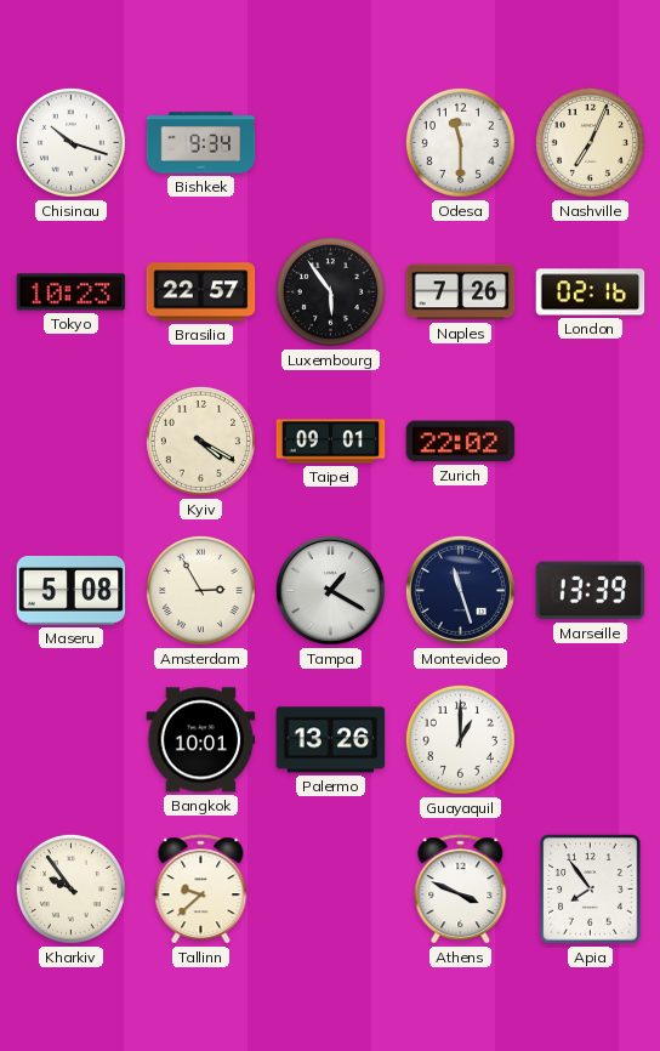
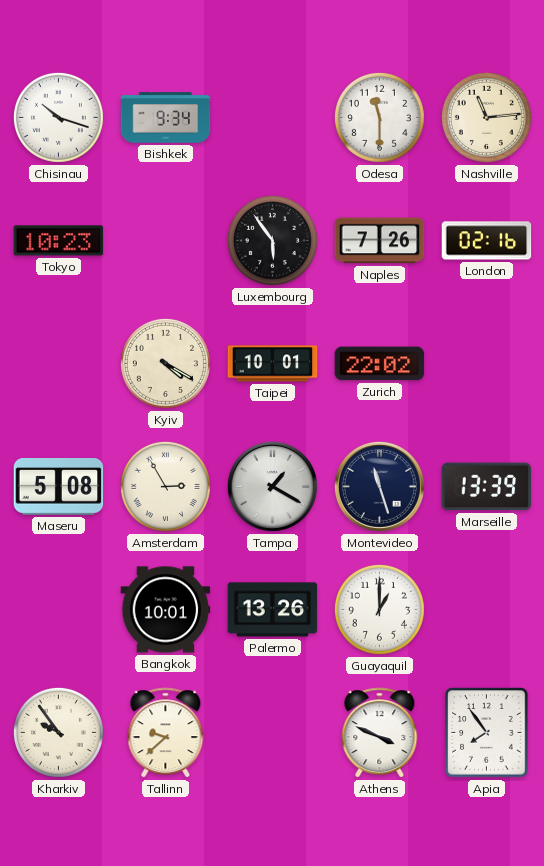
Nashville: 7:04 -> 11:14
Brasilia: 22:57 -> none
Taipei: 09:01 -> 10:01
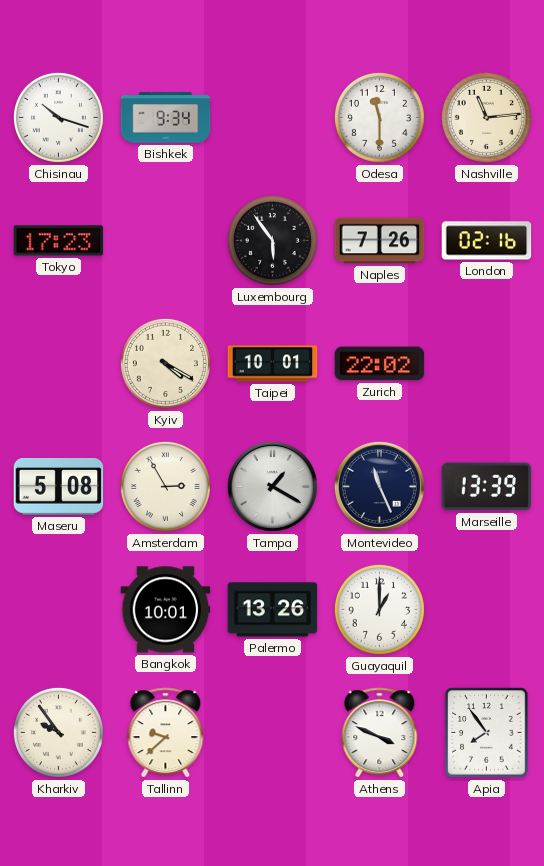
Tokyo: 10:23 -> 17:23
Montevideo: 11:27 -> 11:26
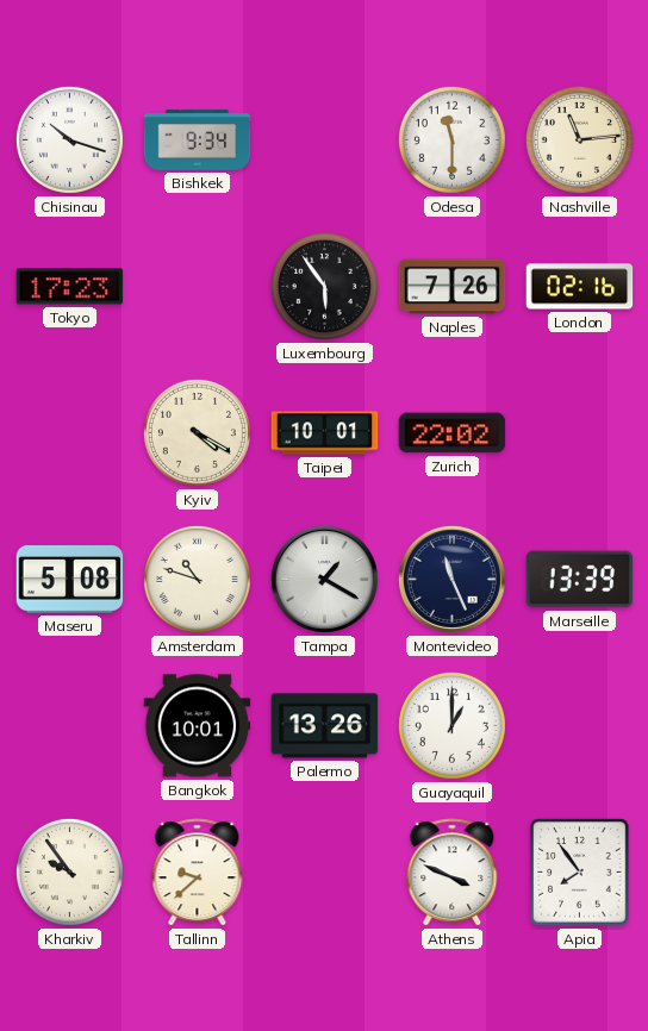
Amsterdam: 2:55 -> 10:48
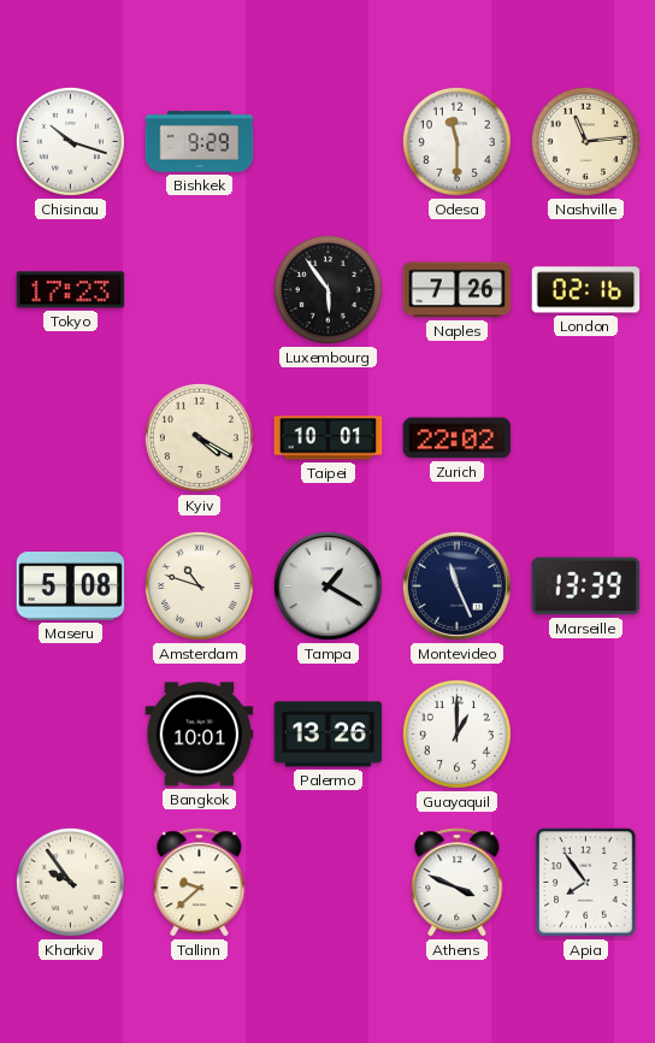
Bishkek: 9:34 -> 9:29
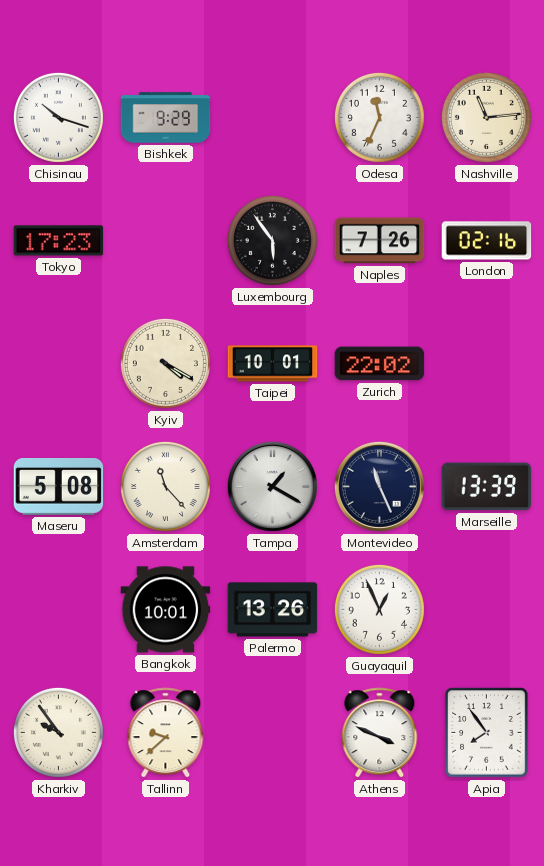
Odesa: 11:30 -> 11:34
Amsterdam: 10:48 -> 11:23
Guayaquil: 1:00 -> 12:56
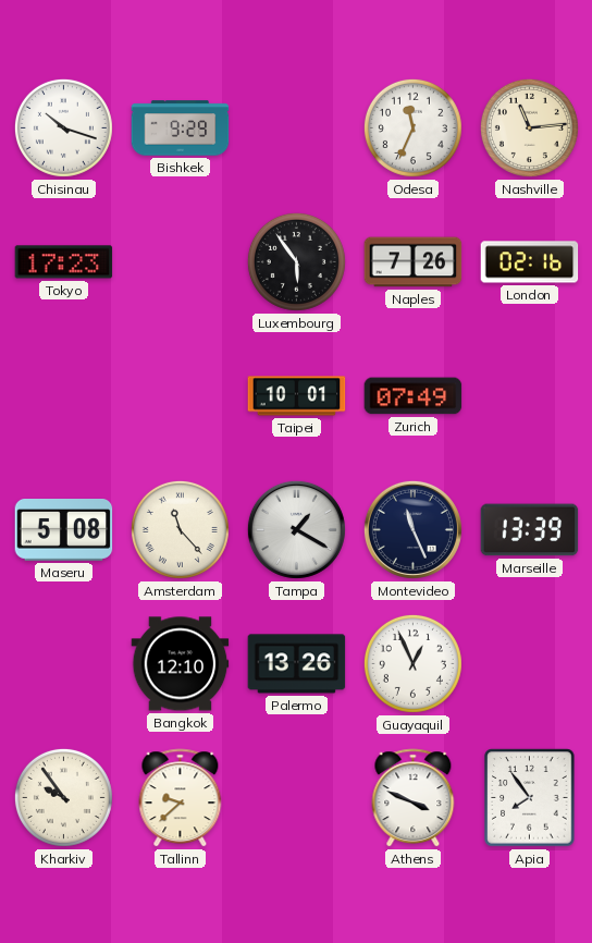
Kyiv: 4:20 -> none
Zurich: 22:02 -> 07:49
Bangkok: 10:01 -> 12:10
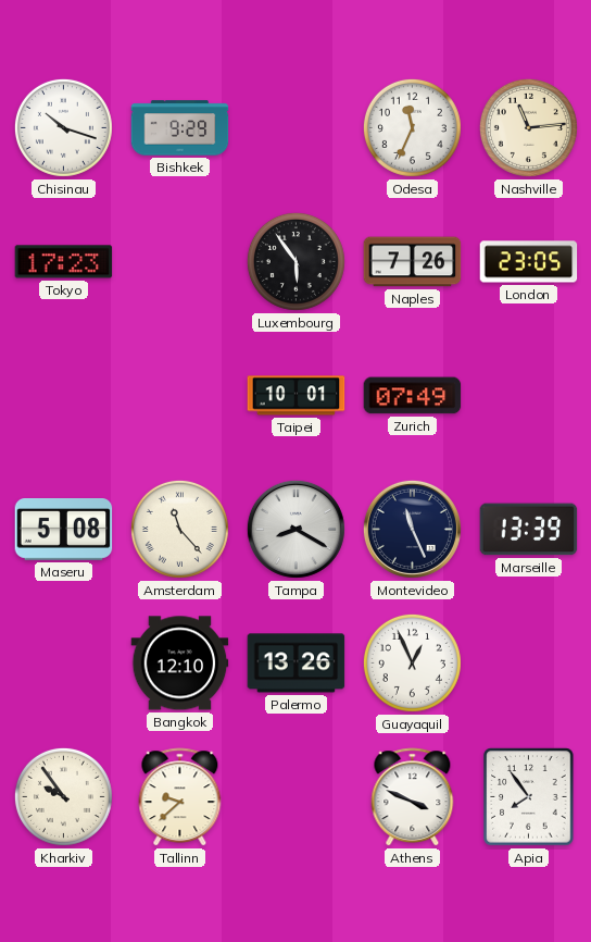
London: 02:16 -> 23:05
Tampa: 1:20 -> 8:20
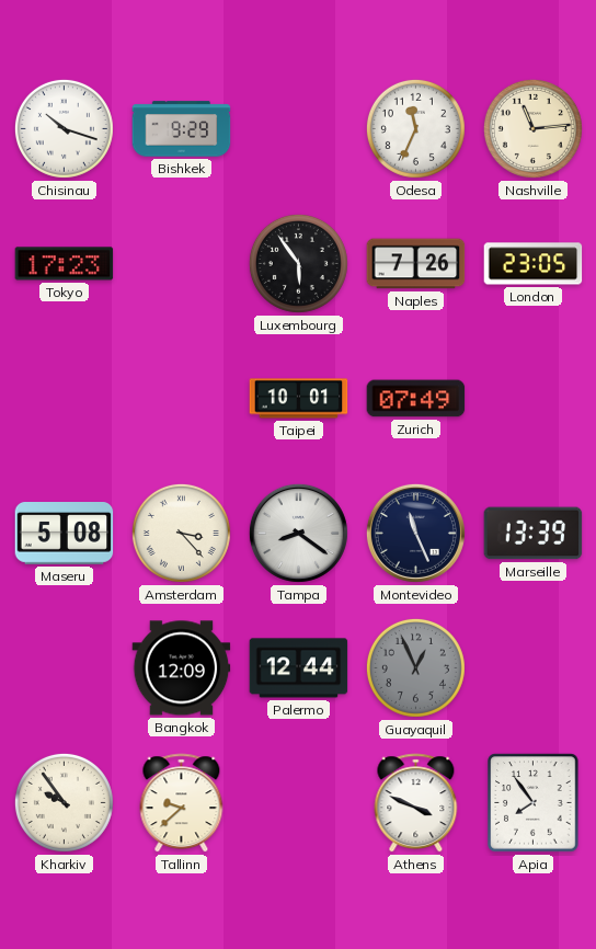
Amsterdam: 11:23 -> 3:23
Tampa: 8:20 -> 8:21
Bangkok: 12:10 -> 12:09
Palermo: 13:26 -> 12:44
Guayaquil dial: white -> grey
